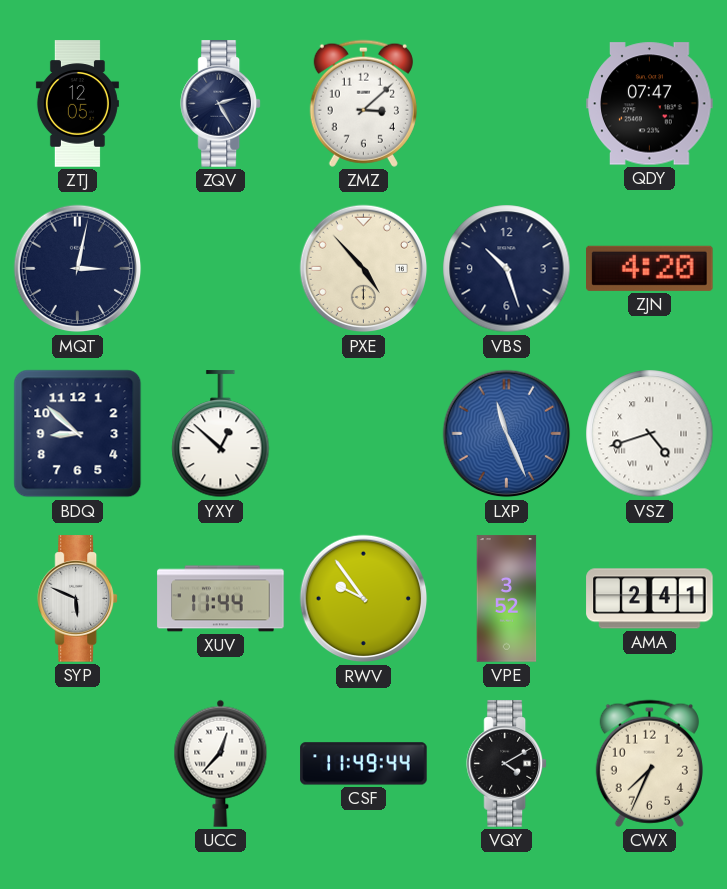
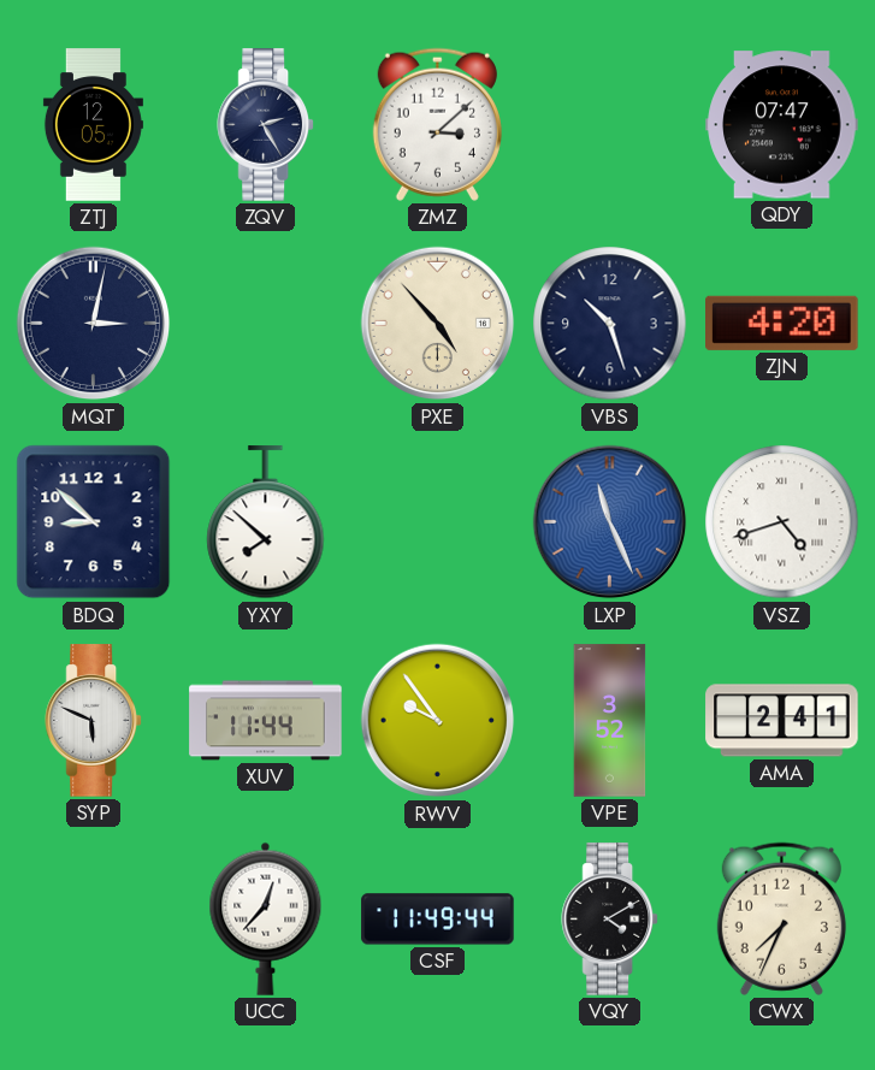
YXY: 12:52 -> 7:52
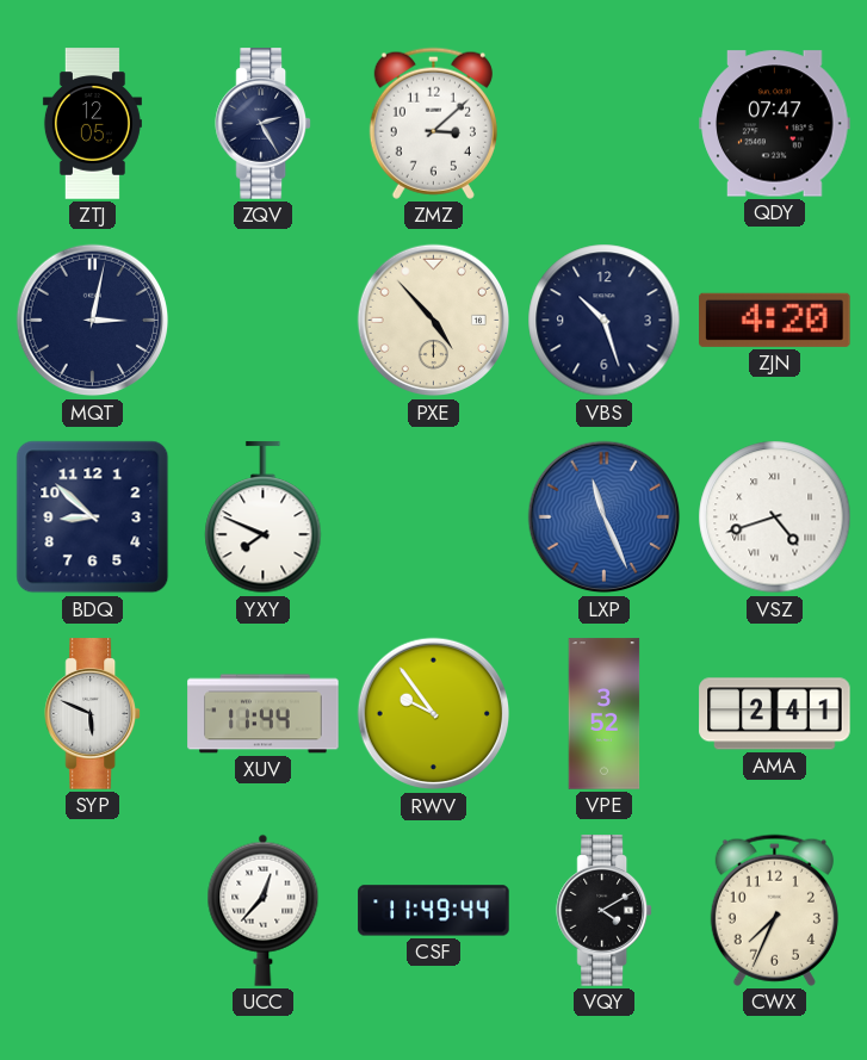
YXY: 7:52 -> 7:49
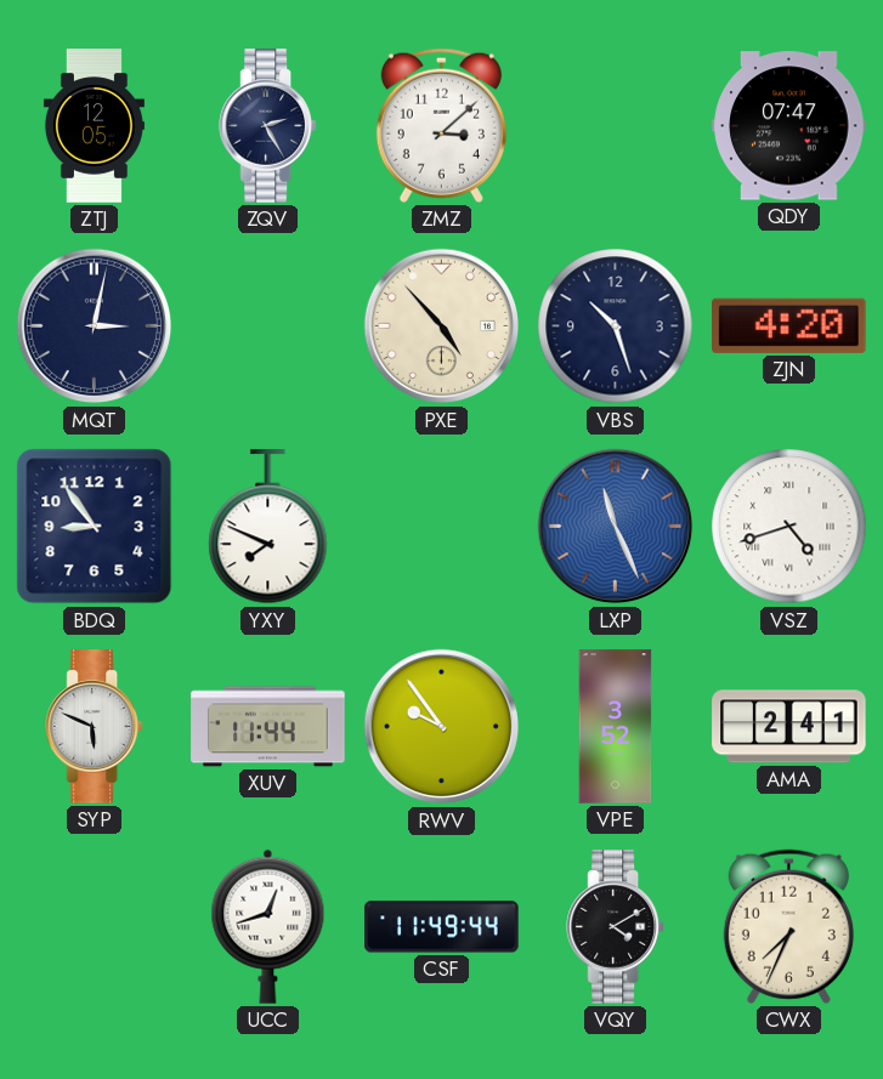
BDQ: 8:52 -> 8:54
UCC: 12:37 -> 12:42
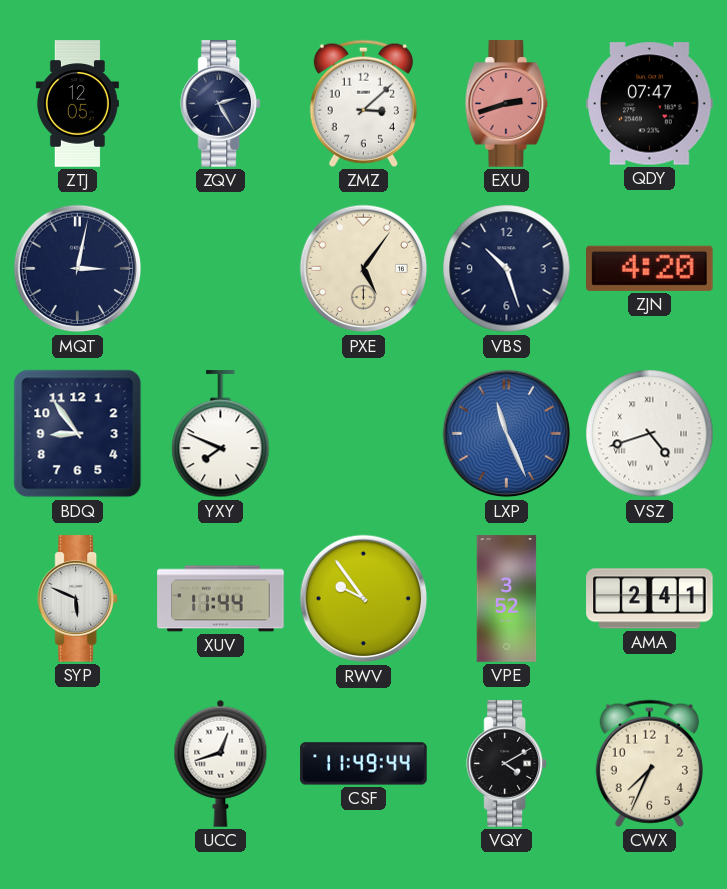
EXU: none -> 2:42
PXE: 4:53 -> 5:06
